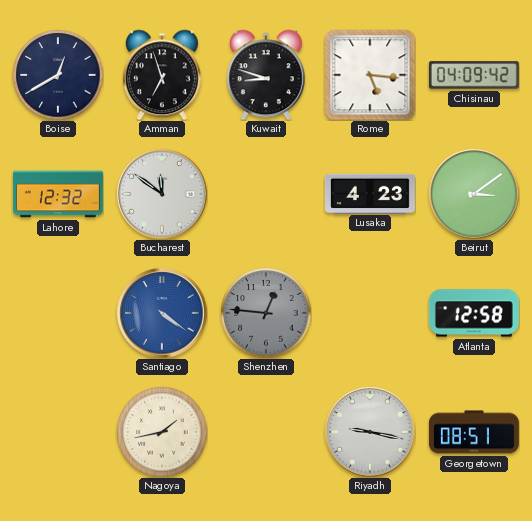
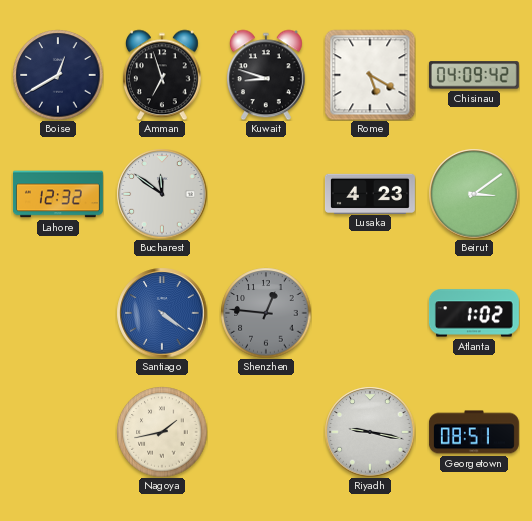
Rome: 5:16 -> 5:20
Atlanta: 12:58 -> 1:02
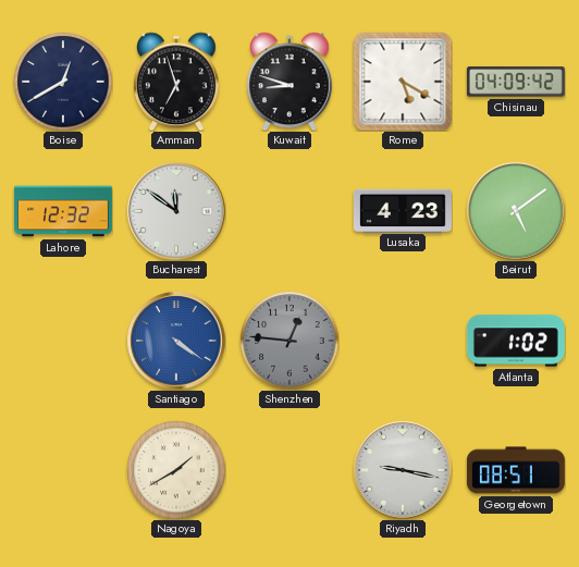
Beirut: 3:09 -> 5:09
Nagoya: 1:43 -> 1:40
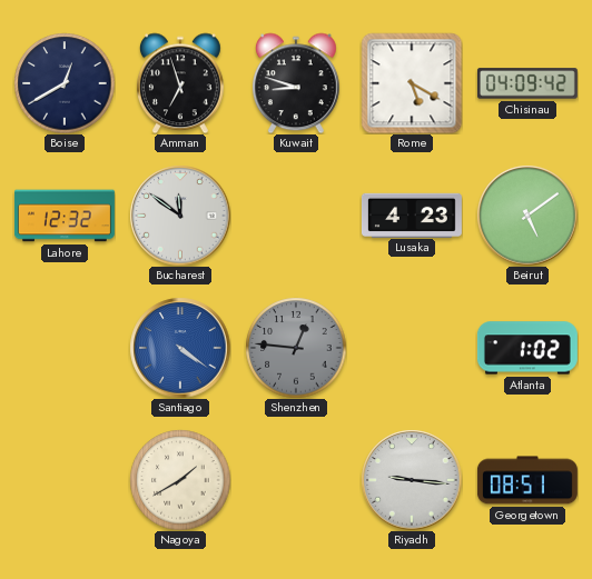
Riyadh: 9:17 -> 9:16
